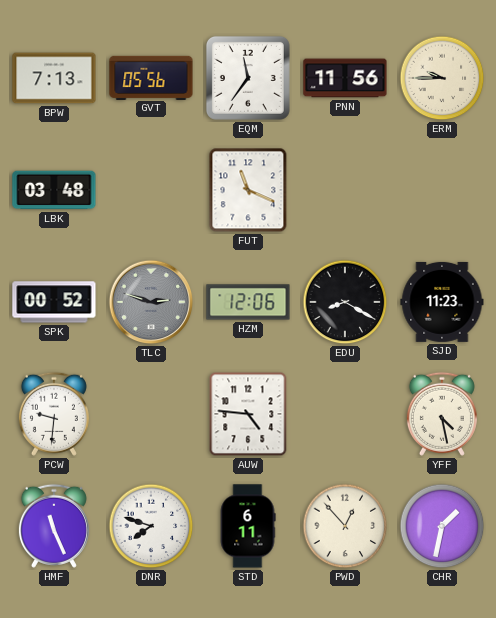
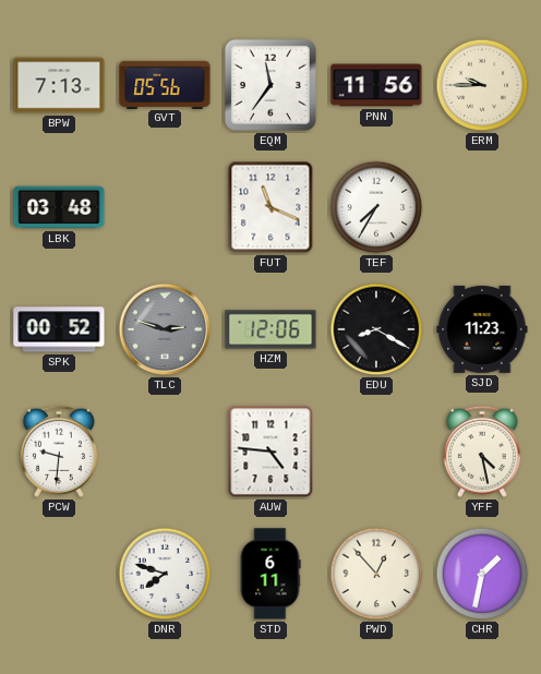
TEF: none -> 7:35
HMF: 11:26 -> none
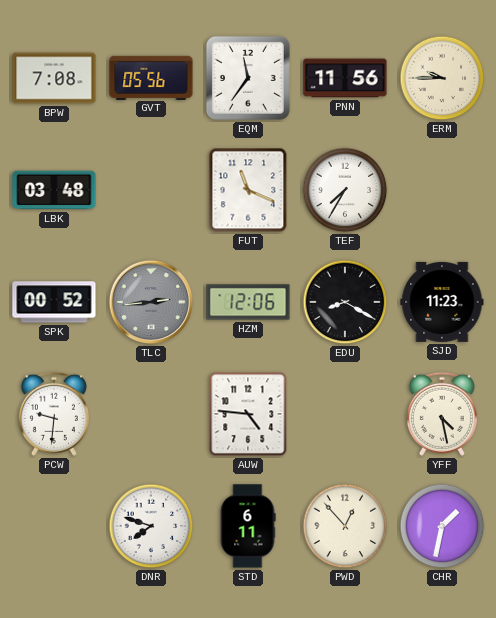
BPW: 7:13 -> 7:08
TLC: 2:48 -> 2:44
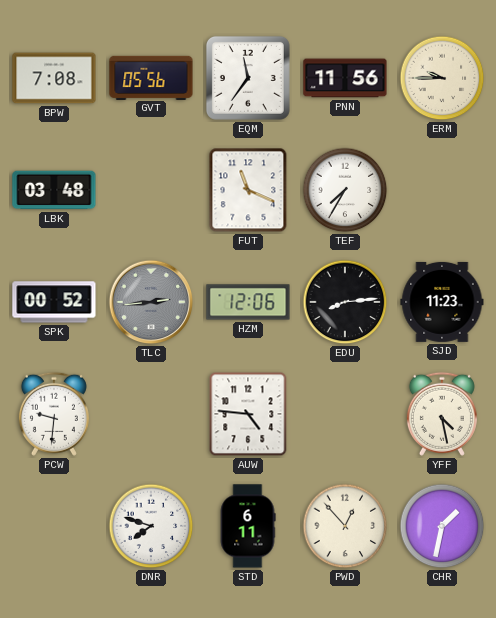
EDU: 8:20 -> 8:14
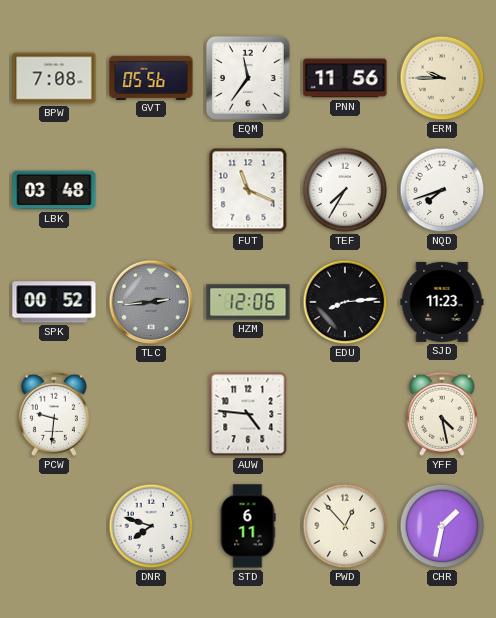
NQD: none -> 7:42
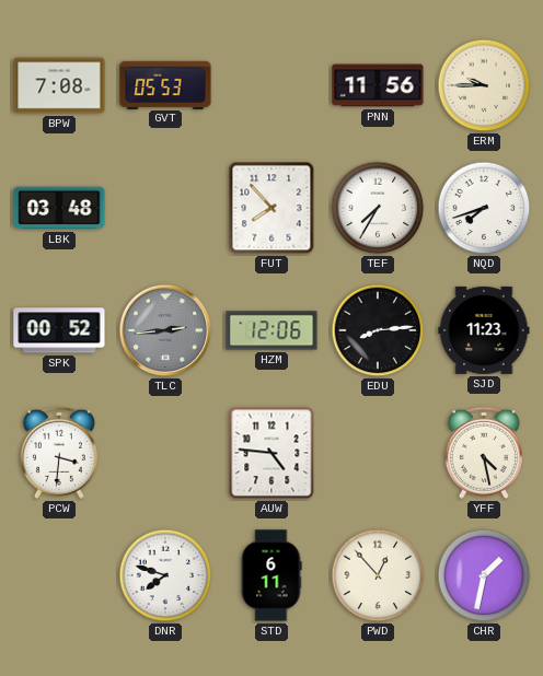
GVT: 05:56 -> 05:53
EQM: 11:36 -> none
FUT: 11:19 -> 7:53
PCW: 9:31 -> 3:31
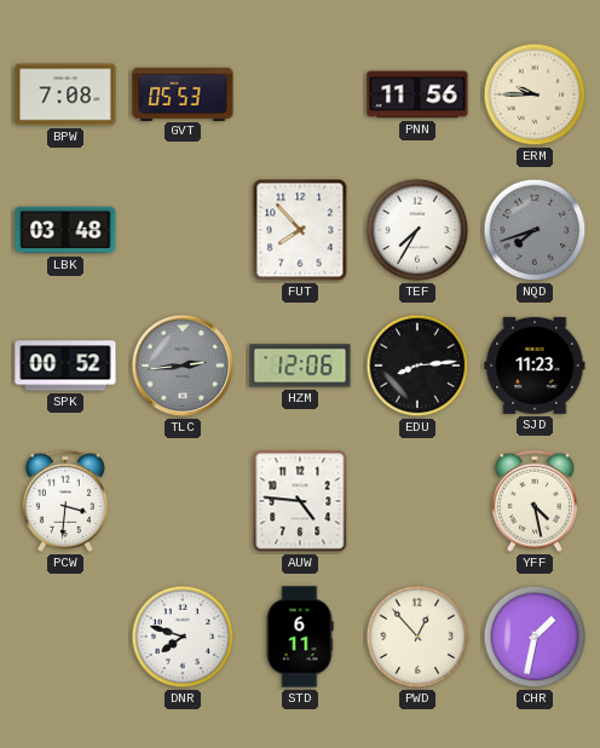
NQD dial: white -> grey
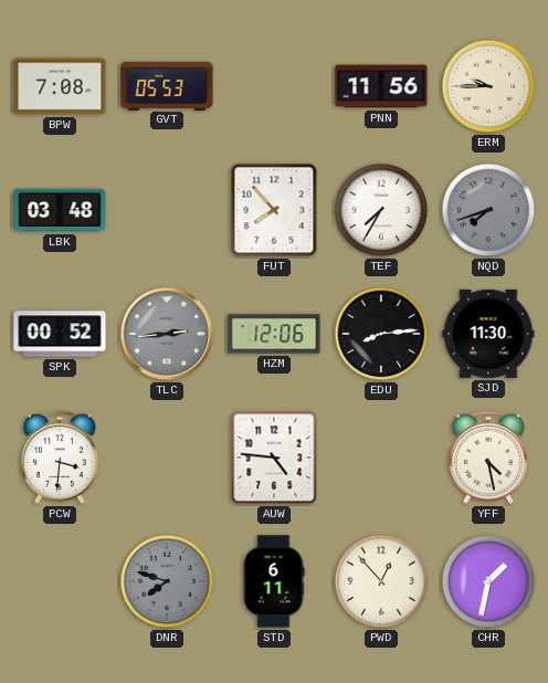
SJD: 11:23 -> 11:30
DNR dial: white -> grey
